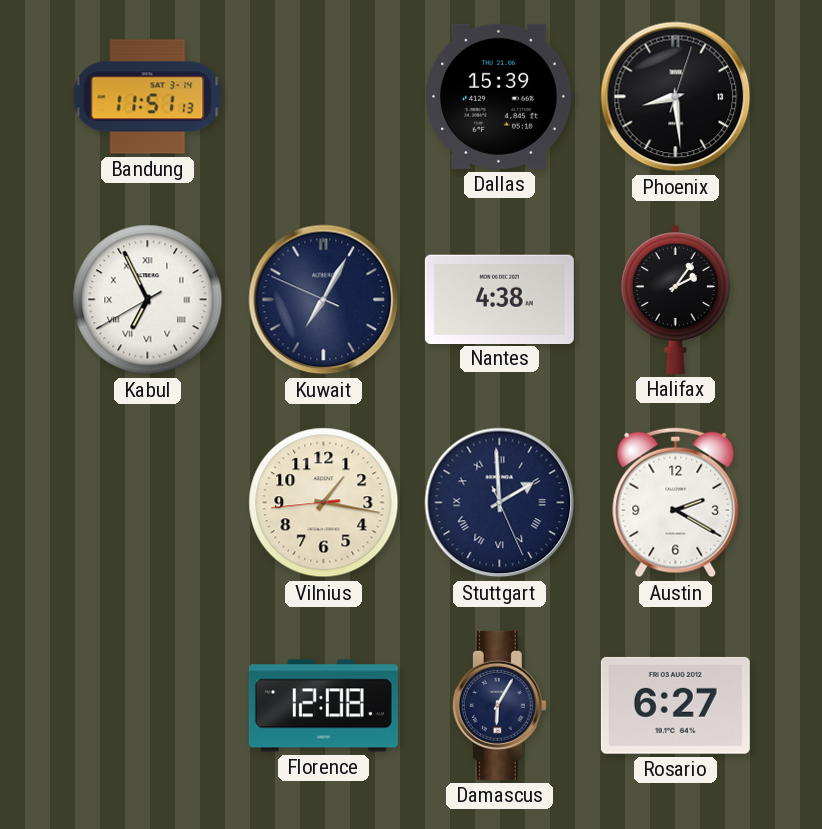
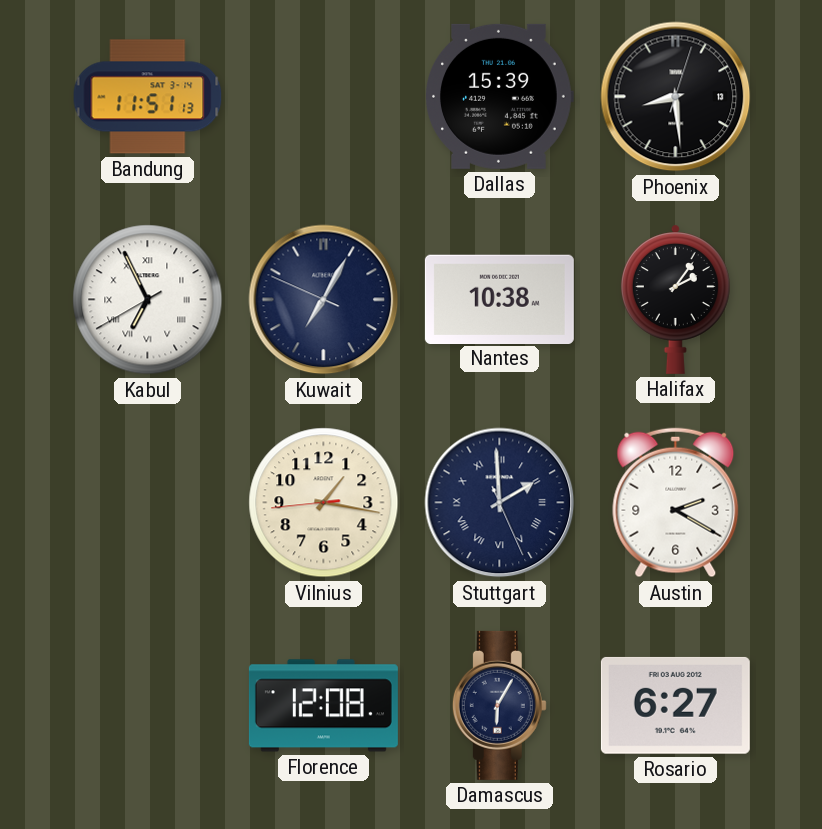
Nantes: 4:38 -> 10:38
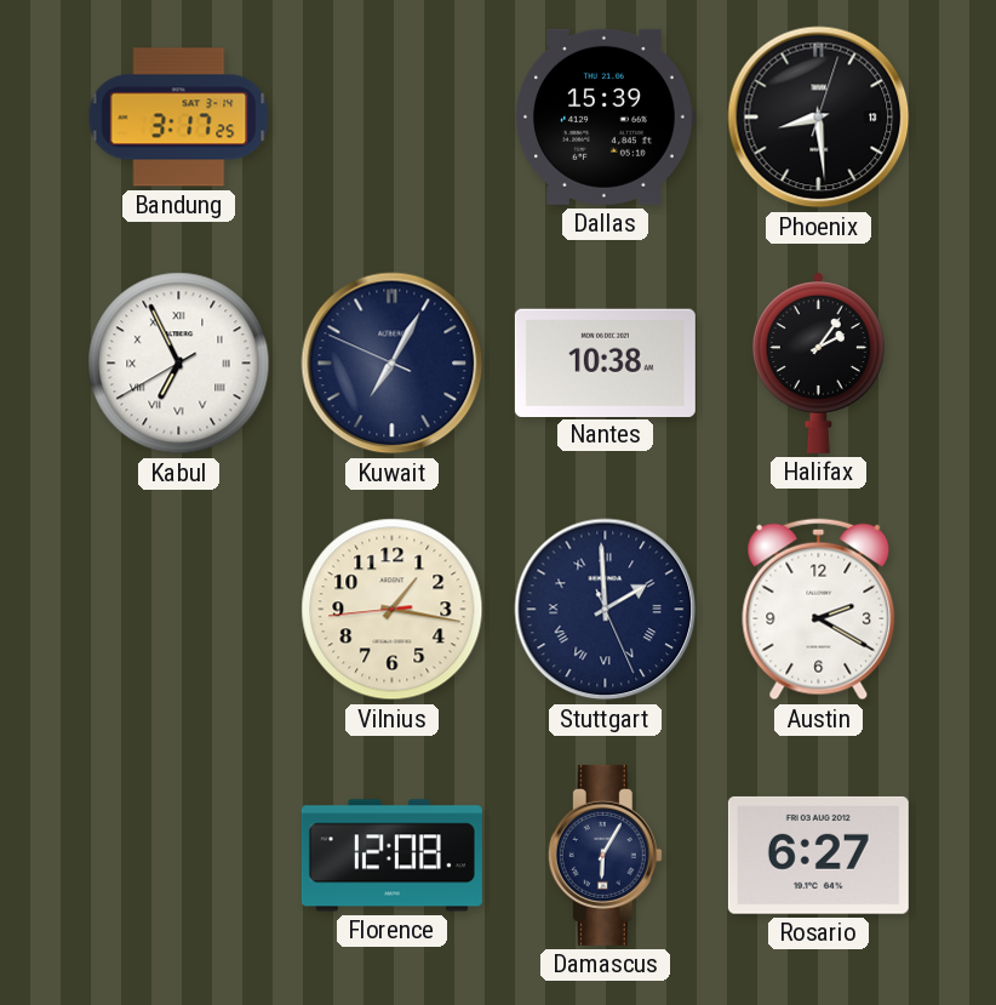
Bandung: 11:51 -> 3:17
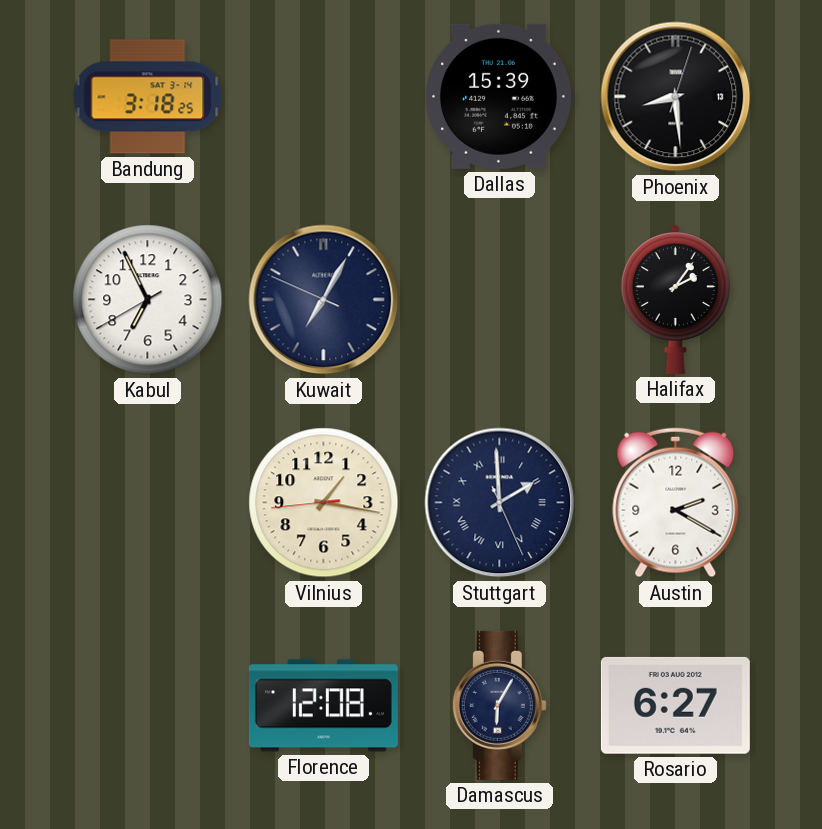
Bandung: 3:17 -> 3:18
Kabul numerals: Roman -> Arabic
Nantes: 10:38 -> none
